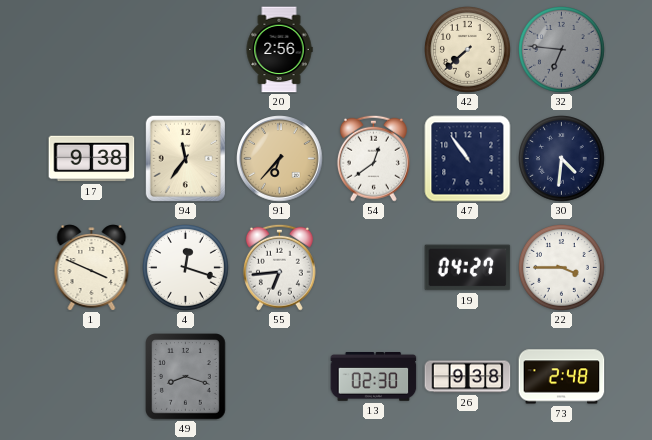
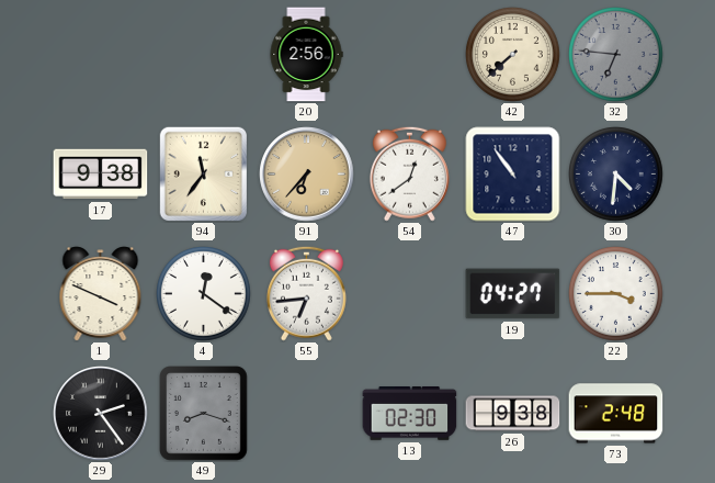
4: 12:18 -> 12:21
29: none -> 2:24
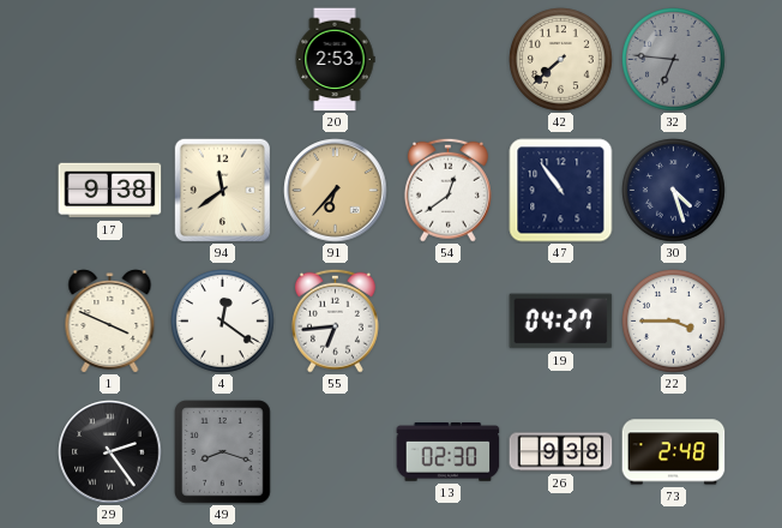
20: 2:56 -> 2:53
94: 11:36 -> 11:39
30: 4:31 -> 4:27
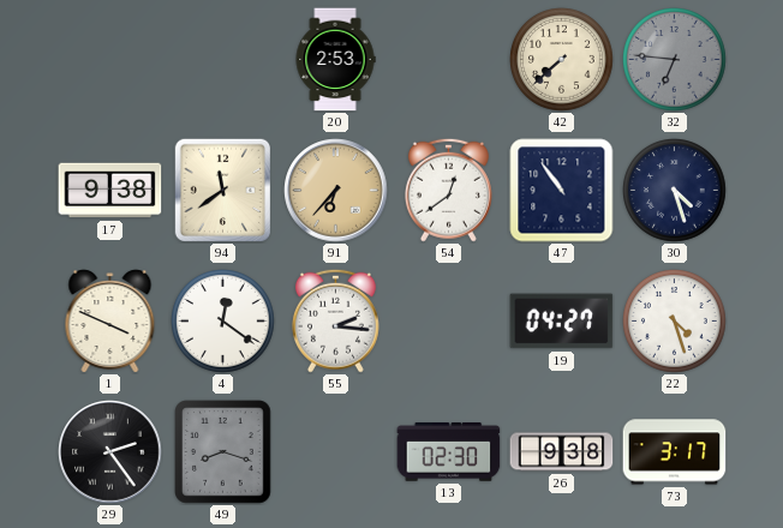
55: 6:44 -> 2:16
22: 3:45 -> 4:27
73: 2:48 -> 3:17
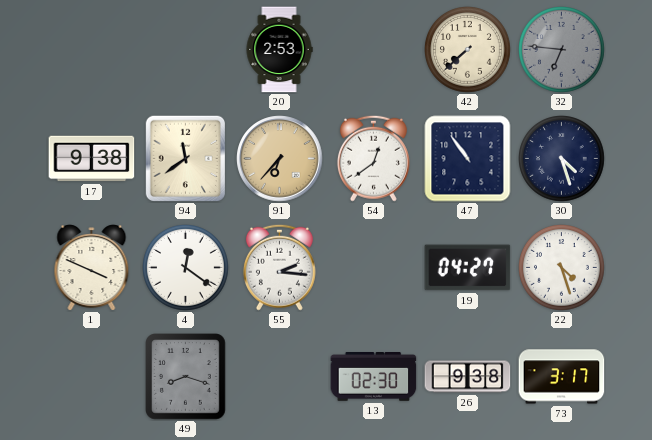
29: 2:24 -> none
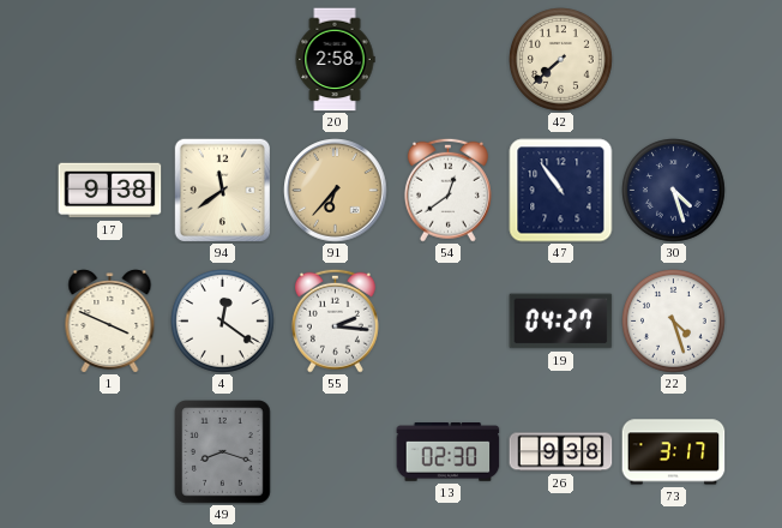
20: 2:53 -> 2:58
32: 6:46 -> none
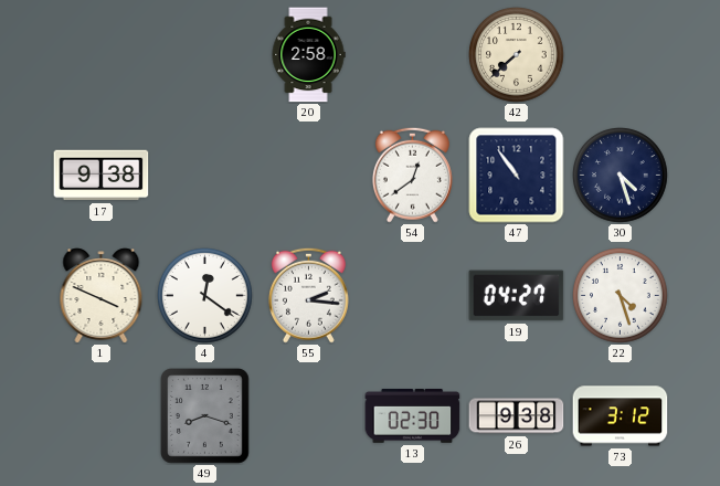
94: 11:39 -> none
91: 6:37 -> none
73: 3:17 -> 3:12
